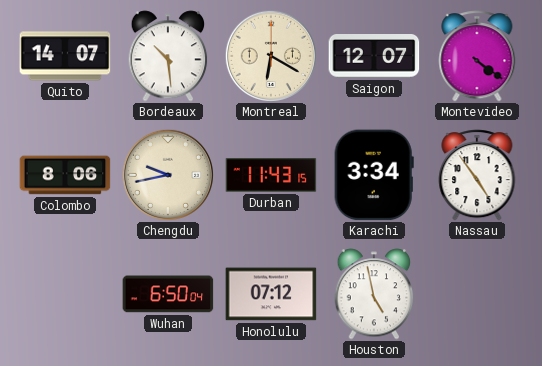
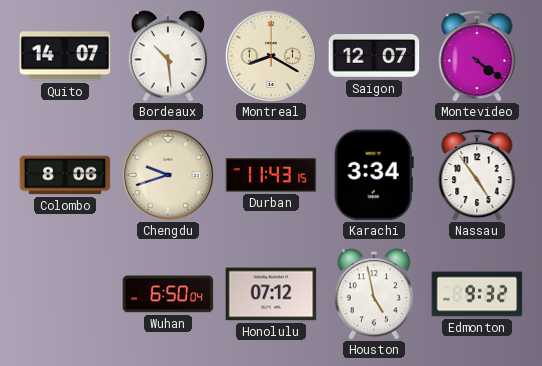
Montreal: 6:20 -> 8:20
Chengdu: 9:43 -> 9:42
Edmonton: none -> 9:32
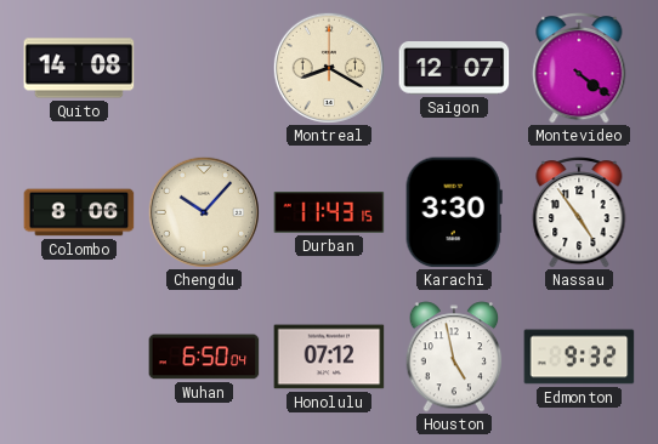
Quito: 14:07 -> 14:08
Bordeaux: 10:29 -> none
Chengdu: 9:42 -> 10:07
Karachi: 3:34 -> 3:30
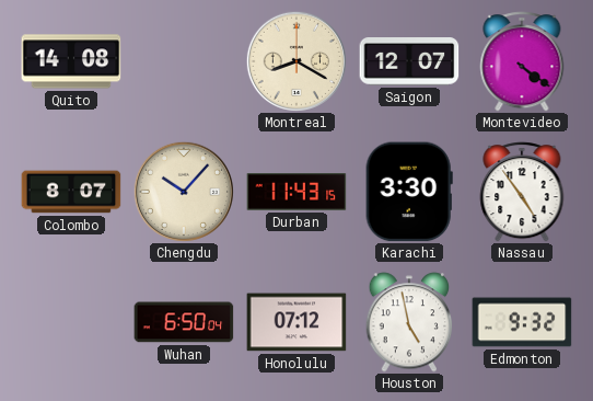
Colombo: 8:06 -> 8:07
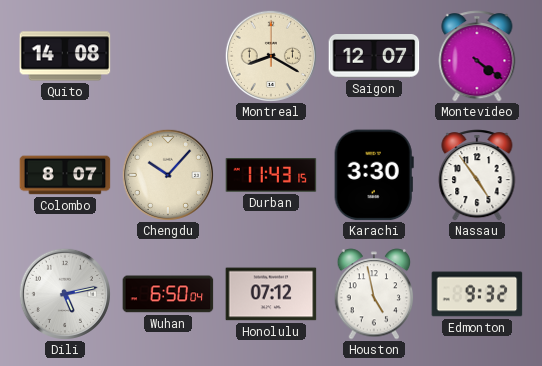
Dili: none -> 5:13
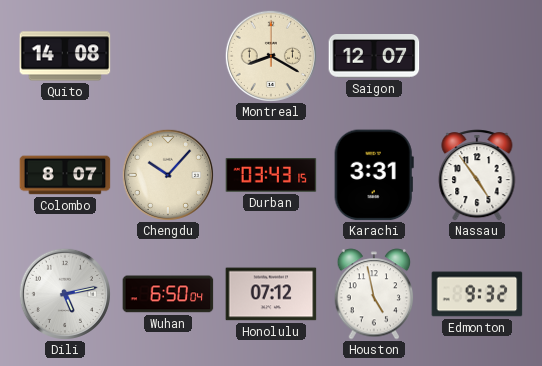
Montevideo: 4:21 -> none
Durban: 11:43 -> 03:43
Karachi: 3:30 -> 3:31
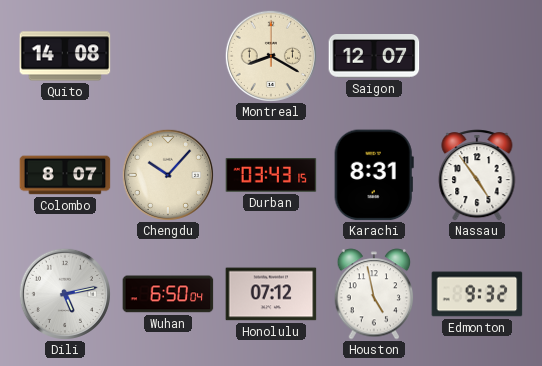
Karachi: 3:31 -> 8:31
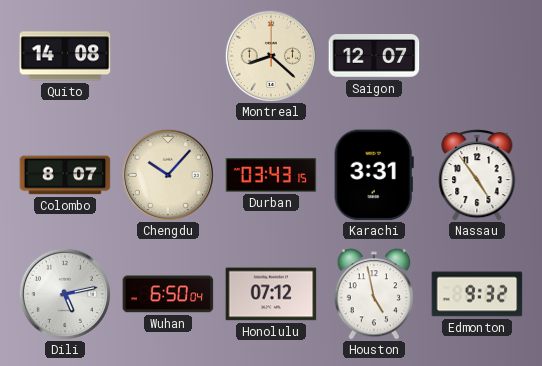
Montreal: 8:20 -> 8:22
Karachi: 8:31 -> 3:31
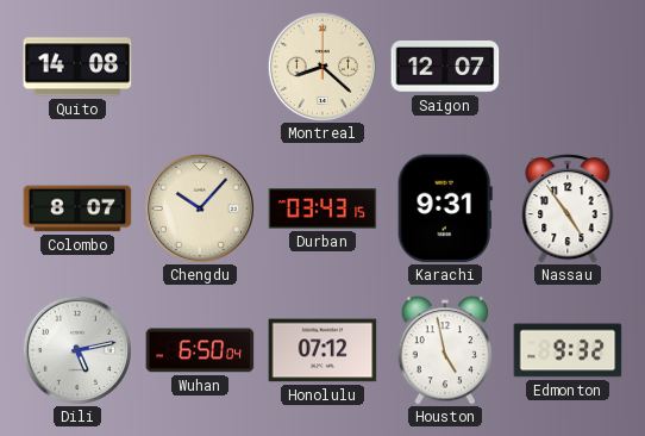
Karachi: 3:31 -> 9:31
